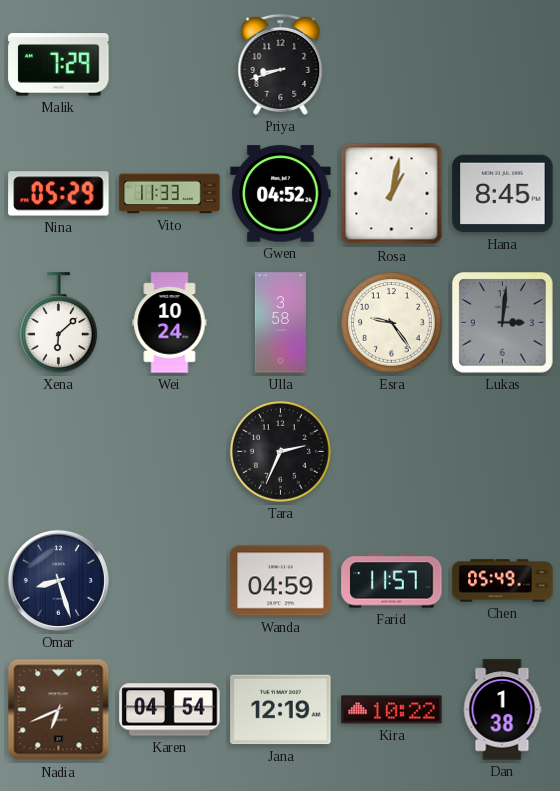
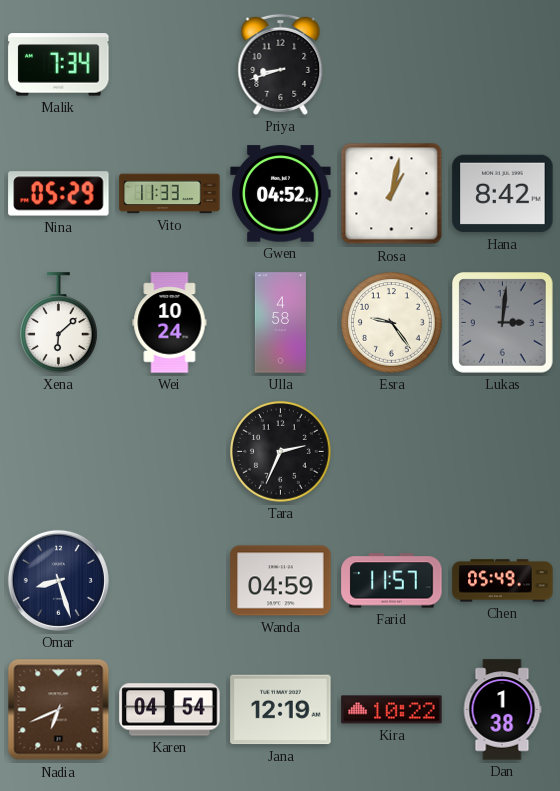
Malik: 7:29 -> 7:34
Hana: 8:45 -> 8:42
Ulla: 3:58 -> 4:58
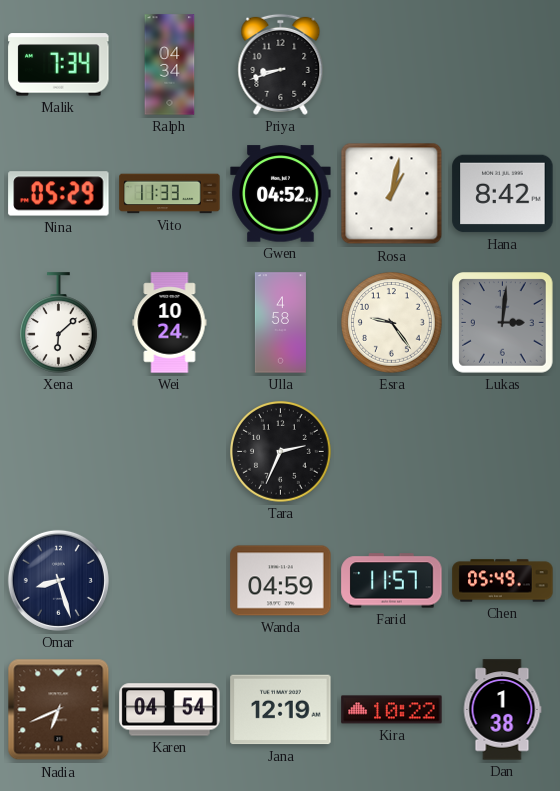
Ralph: none -> 04:34
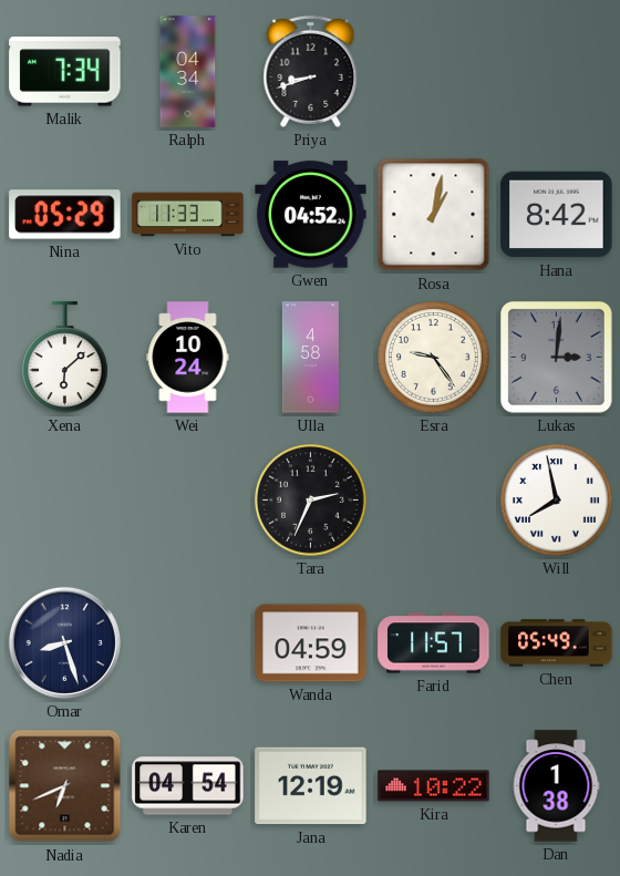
Will: none -> 7:58
